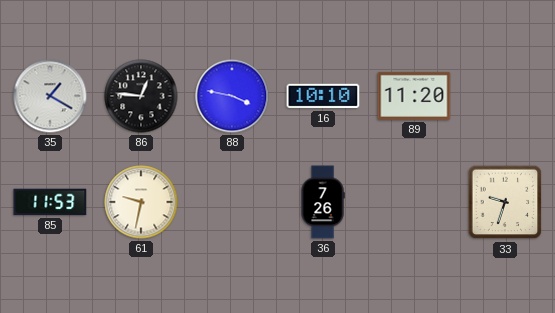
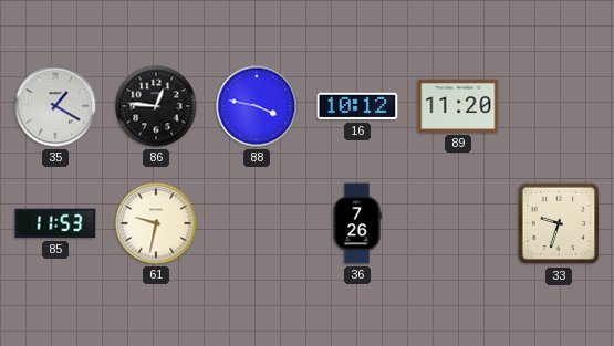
16: 10:10 -> 10:12
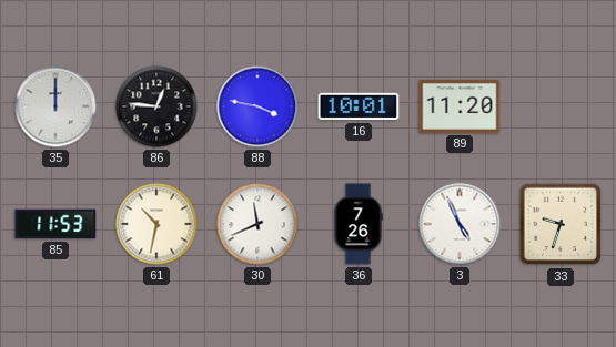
35: 1:20 -> 12:00
16: 10:12 -> 10:01
61: 9:32 -> 10:32
30: none -> 11:41
3: none -> 4:56
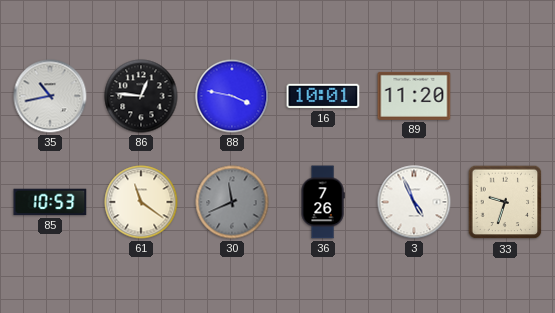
35: 12:00 -> 10:43
85: 11:53 -> 10:53
61: 10:32 -> 11:21
30 dial: white -> grey
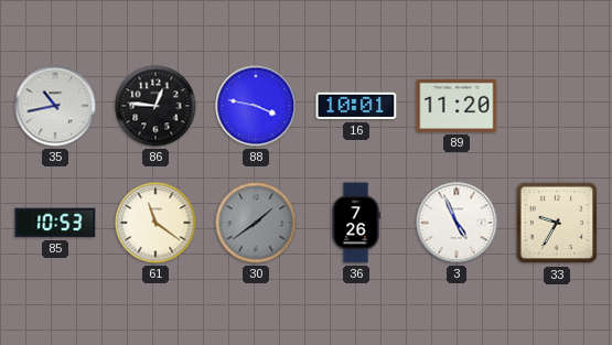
30: 11:41 -> 1:39
33: 9:33 -> 9:35
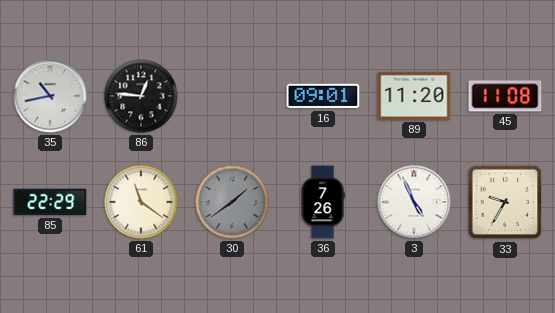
88: 3:47 -> none
16: 10:01 -> 09:01
45: none -> 11:08
85: 10:53 -> 22:29
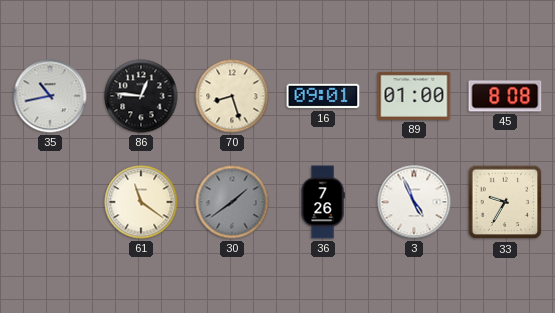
70: none -> 8:27
89: 11:20 -> 01:00
45: 11:08 -> 8:08
85: 22:29 -> none
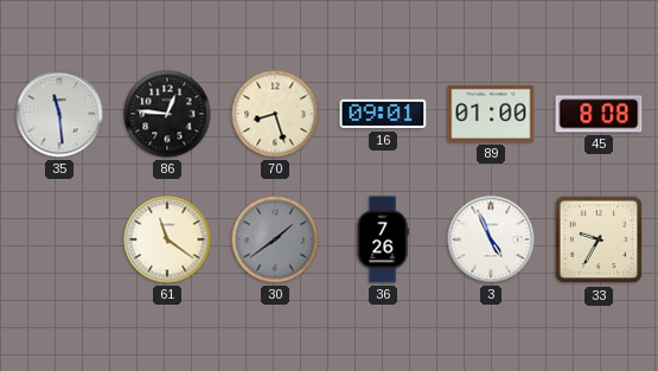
35: 10:43 -> 11:29
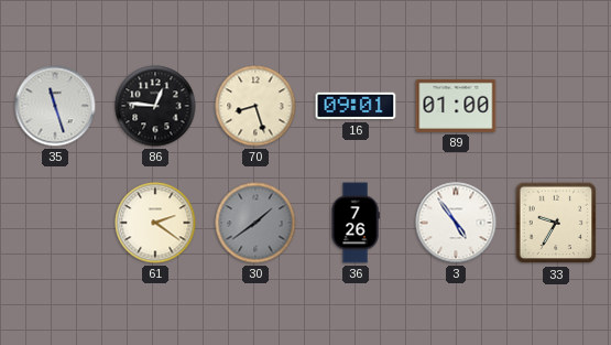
35: 11:29 -> 11:27
45: 8:08 -> none
61: 11:21 -> 2:21
3: 4:56 -> 4:54
